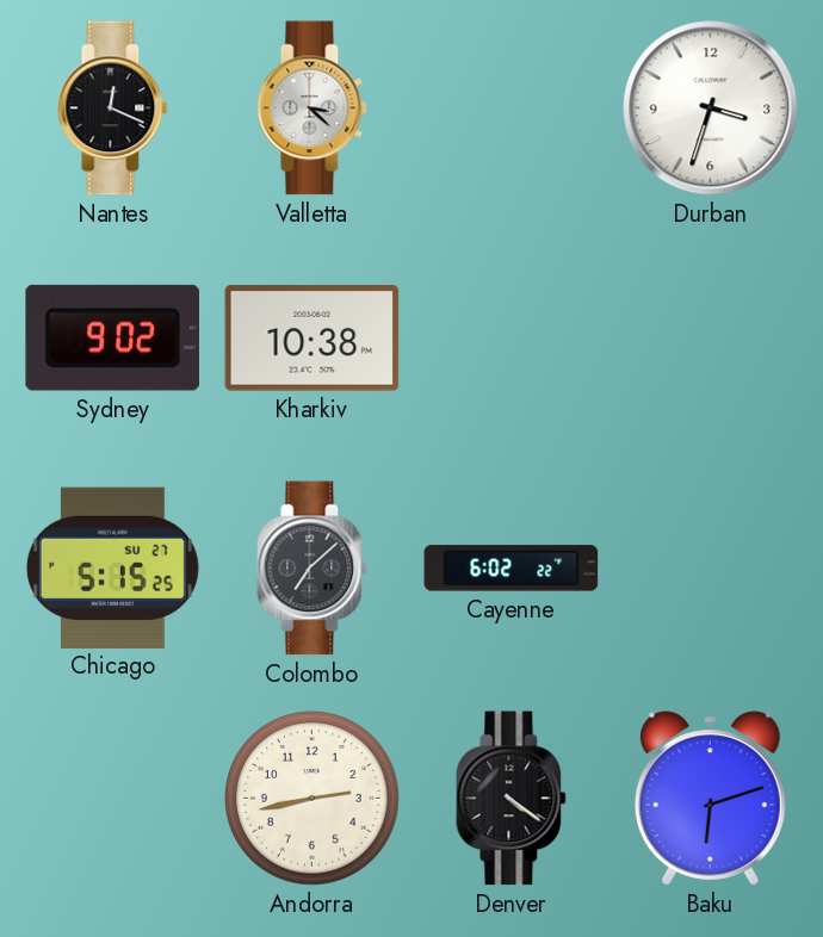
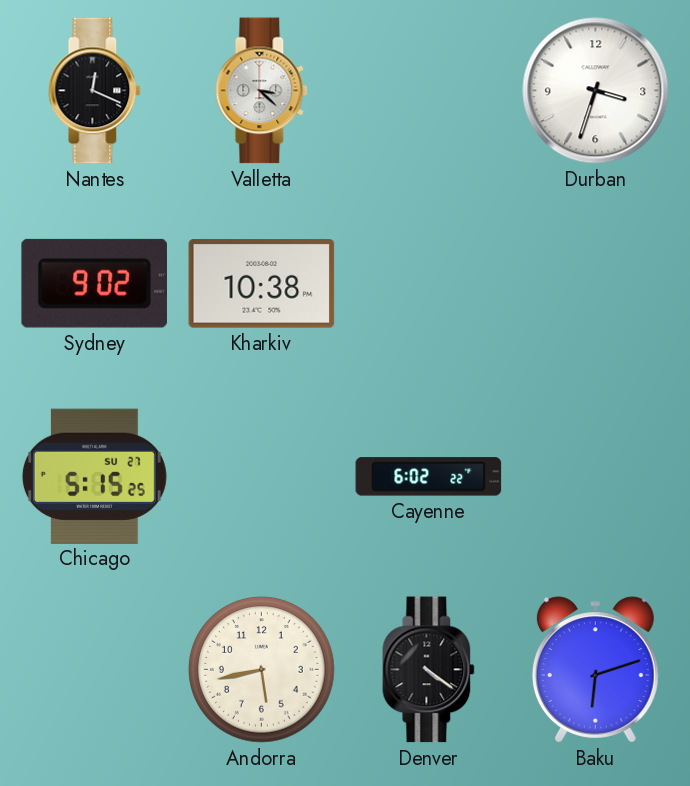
Colombo: 7:08 -> none
Andorra: 2:43 -> 5:43
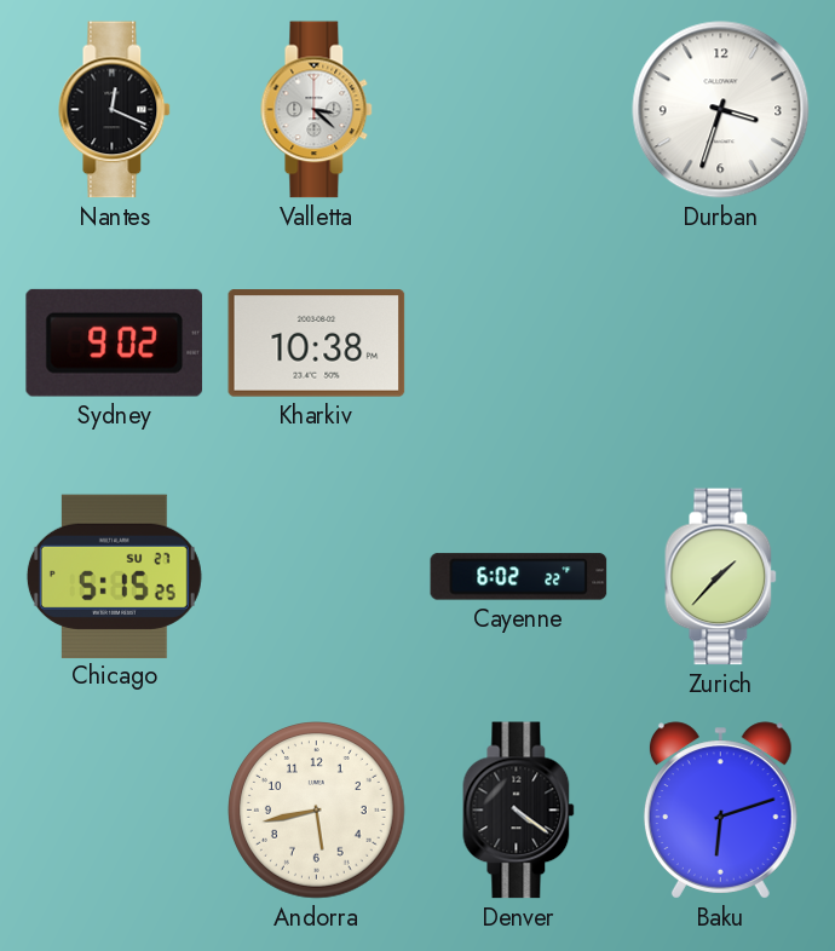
Zurich: none -> 1:37
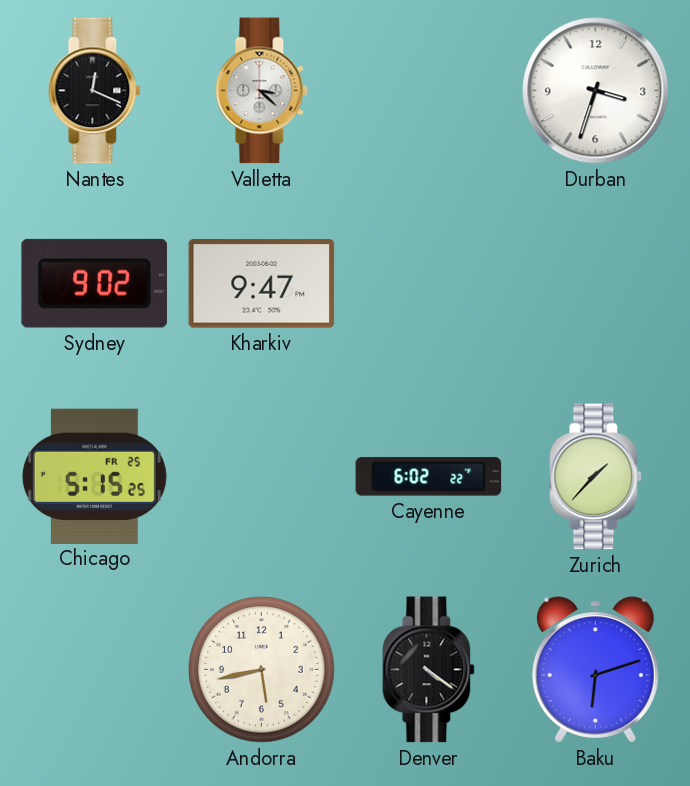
Kharkiv: 10:38 -> 9:47
Chicago date: SU 27 -> FR 25
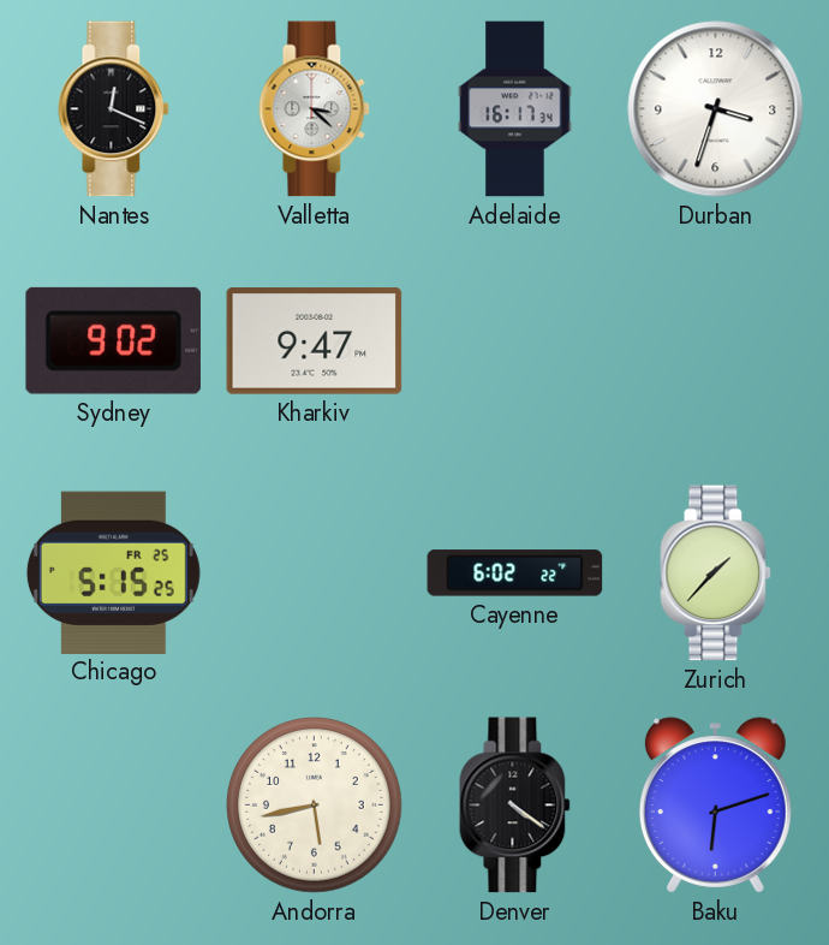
Adelaide: none -> 16:17
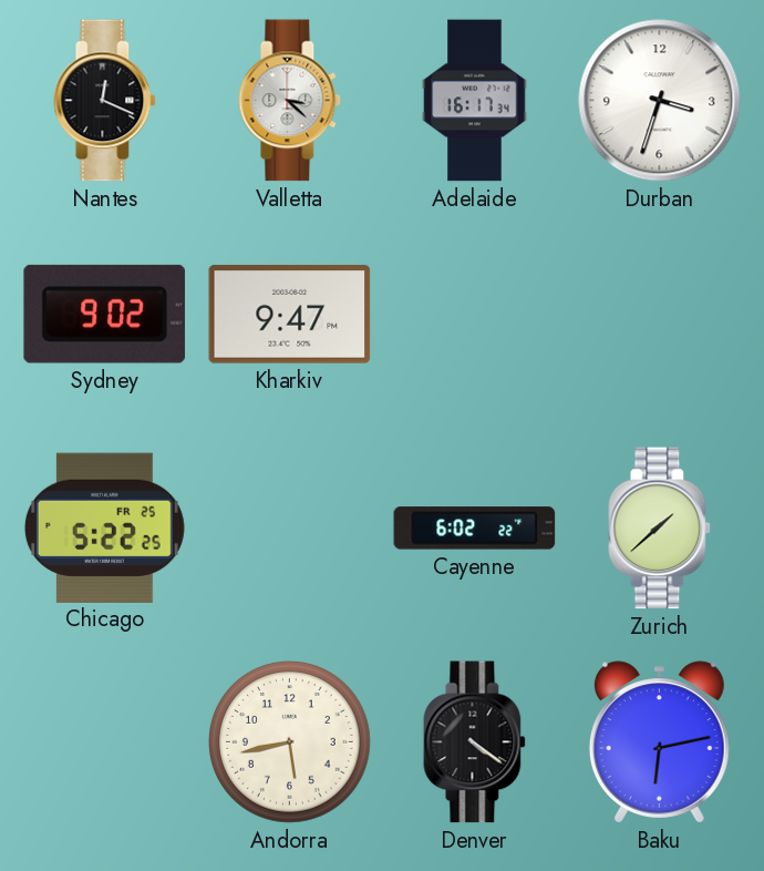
Chicago: 5:15 -> 5:22
Zurich: 1:37 -> 1:38
Baku: 6:12 -> 6:13
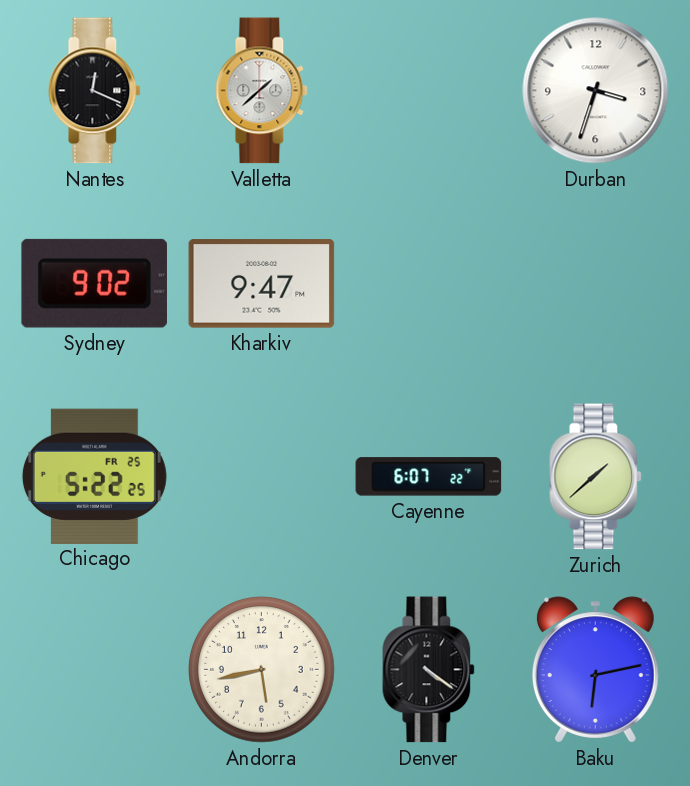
Valletta: 3:22 -> 1:38
Adelaide: 16:17 -> none
Cayenne: 6:02 -> 6:07
